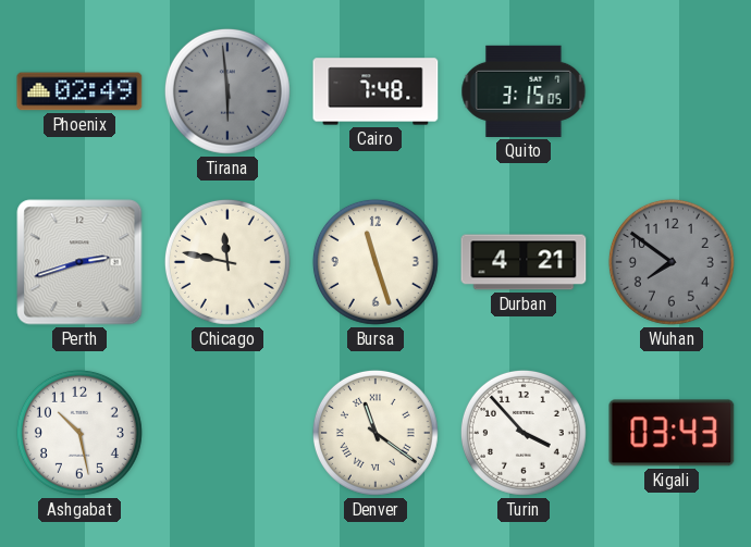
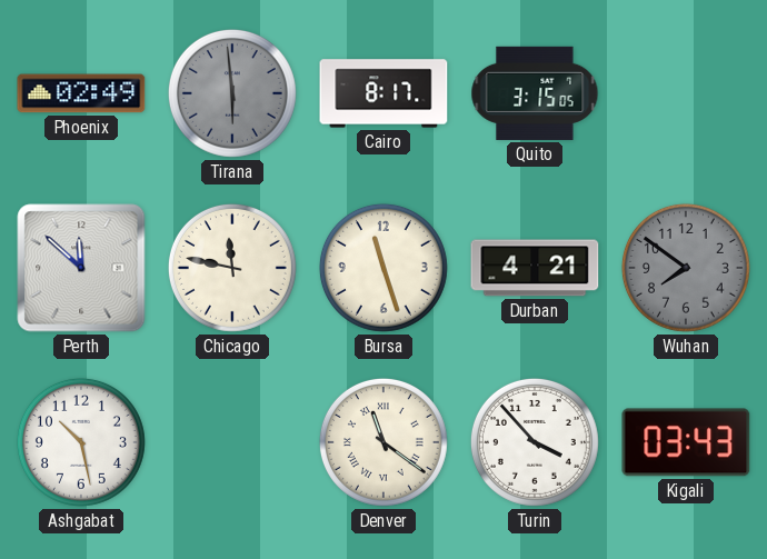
Cairo: 7:48 -> 8:17
Perth: 2:42 -> 11:52
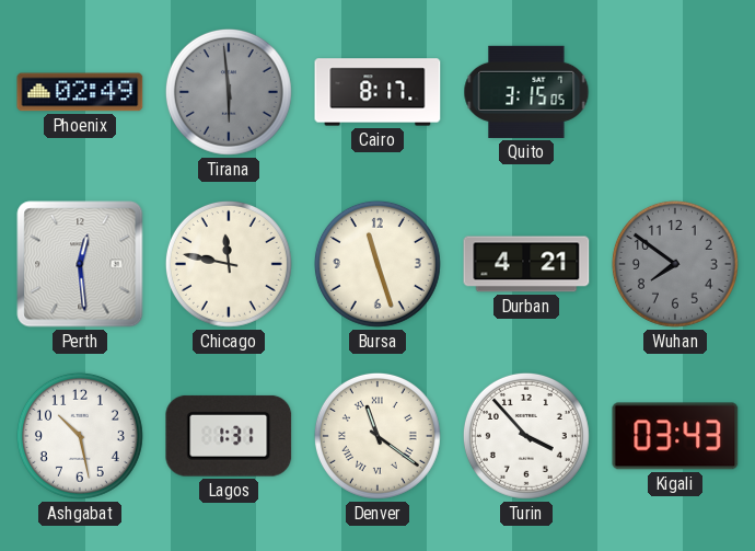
Perth: 11:52 -> 12:29
Lagos: none -> 1:31
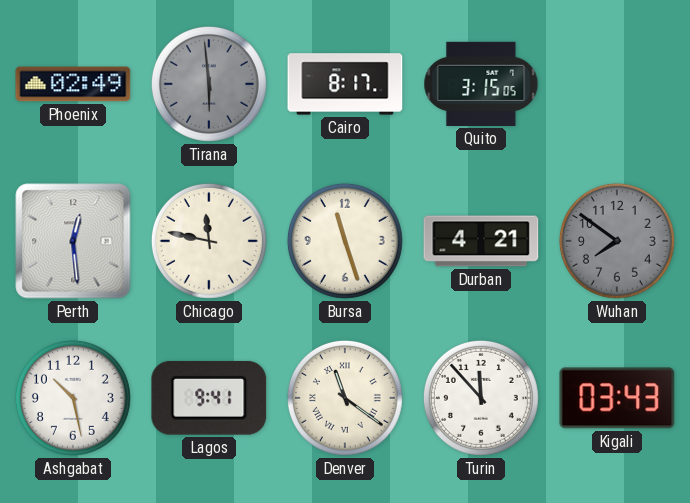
Lagos: 1:31 -> 9:41
Turin: 3:53 -> 11:53
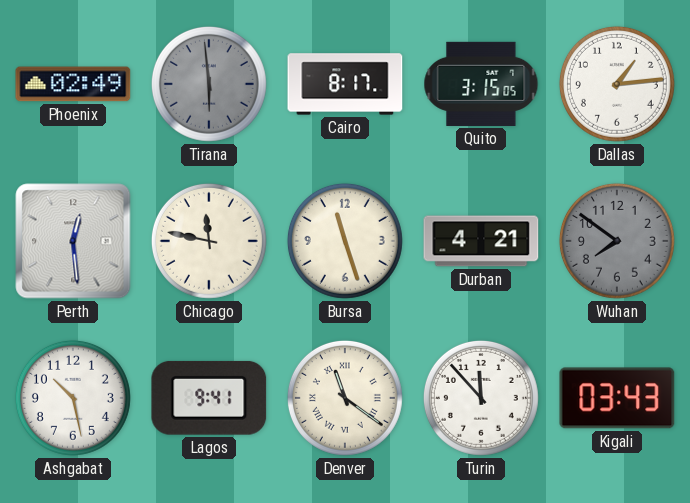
Dallas: none -> 1:14
